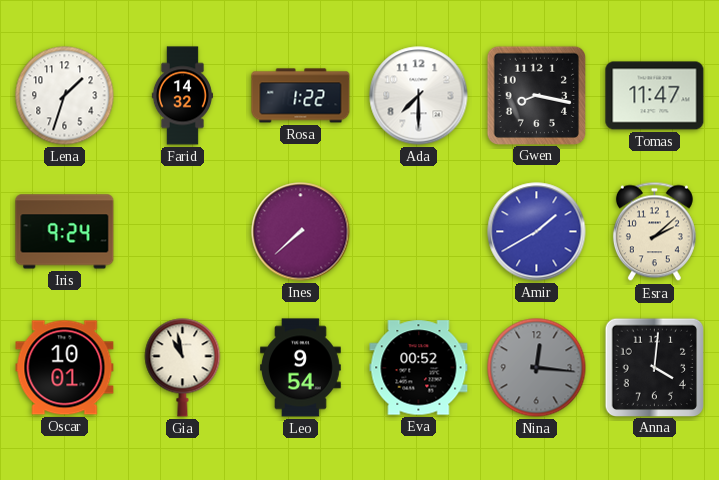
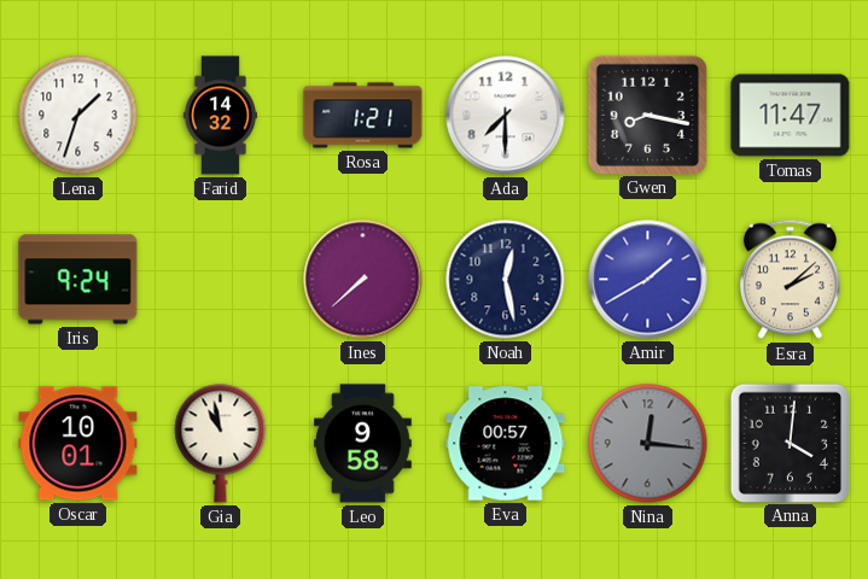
Rosa: 1:22 -> 1:21
Noah: none -> 12:28
Leo: 9:54 -> 9:58
Eva: 00:52 -> 00:57
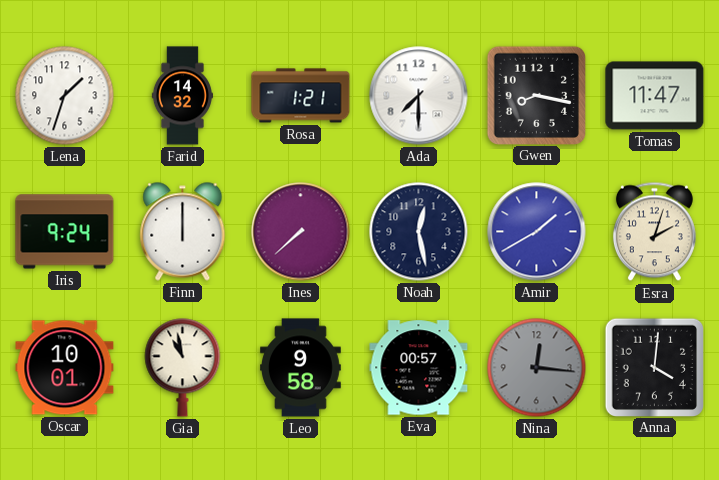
Finn: none -> 12:00
Esra: 2:08 -> 2:03
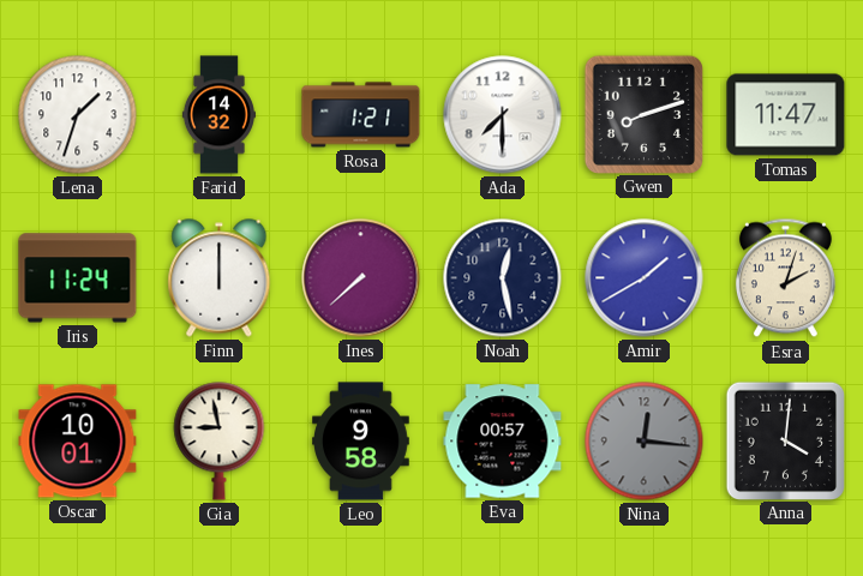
Gwen: 8:17 -> 8:12
Iris: 9:24 -> 11:24
Gia: 10:58 -> 8:58
